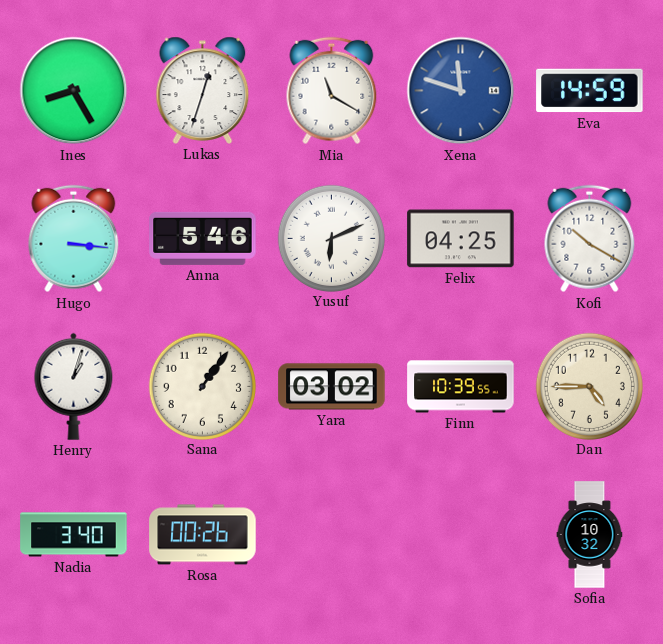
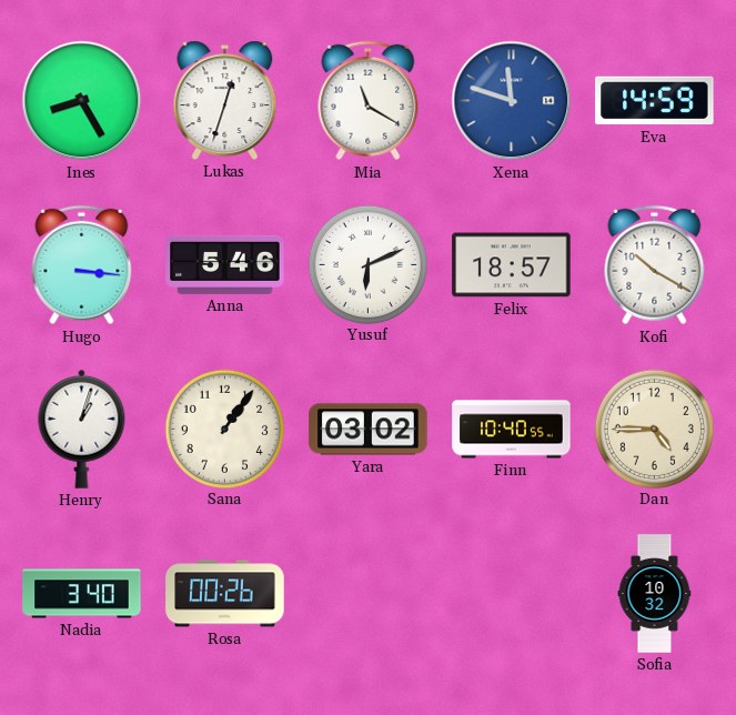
Felix: 04:25 -> 18:57
Finn: 10:39 -> 10:40
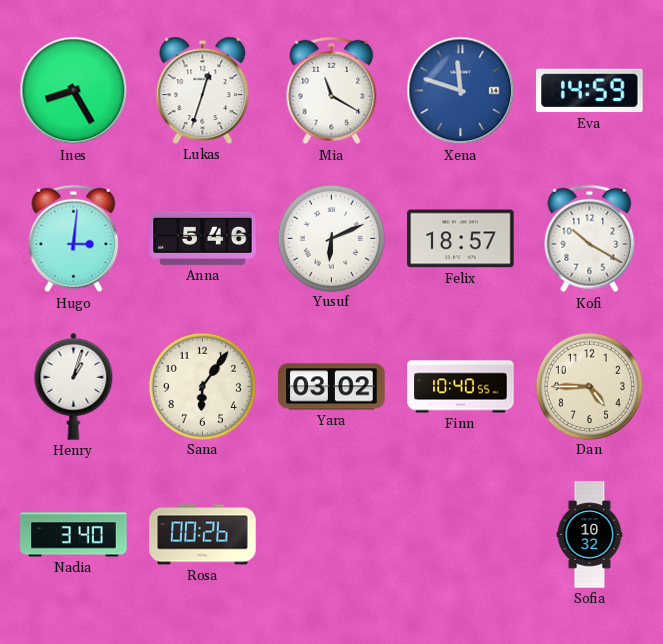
Hugo: 3:16 -> 3:01
Sana: 1:06 -> 6:06
